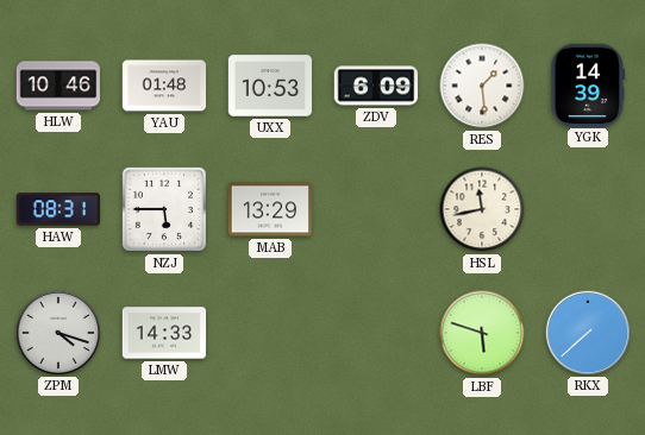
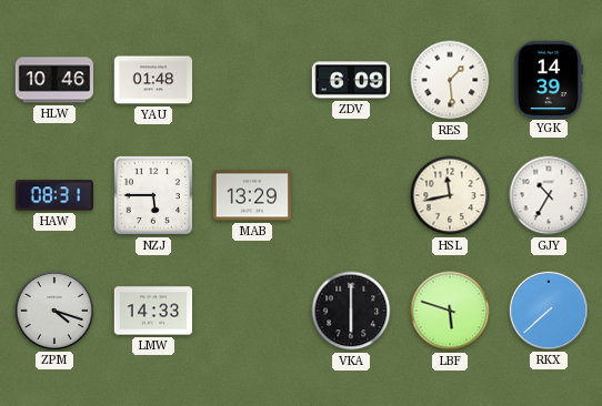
UXX: 10:53 -> none
GJY: none -> 10:35
VKA: none -> 6:00
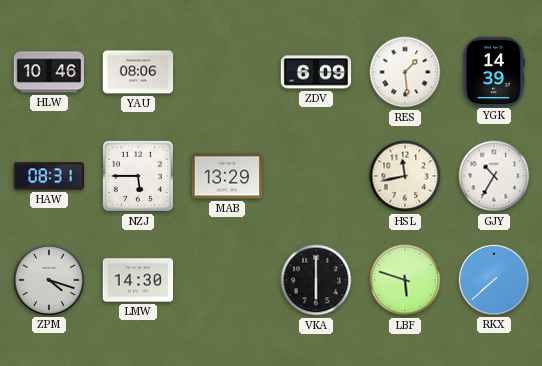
YAU: 01:48 -> 08:06
LMW: 14:33 -> 14:30
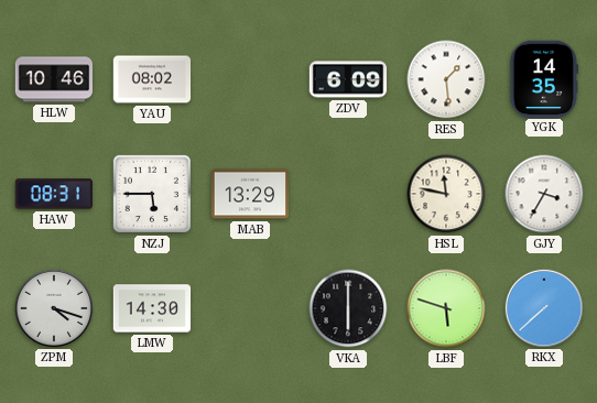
YAU: 08:06 -> 08:02
YGK: 14:39 -> 14:35
HSL: 11:43 -> 11:47
GJY: 10:35 -> 3:35
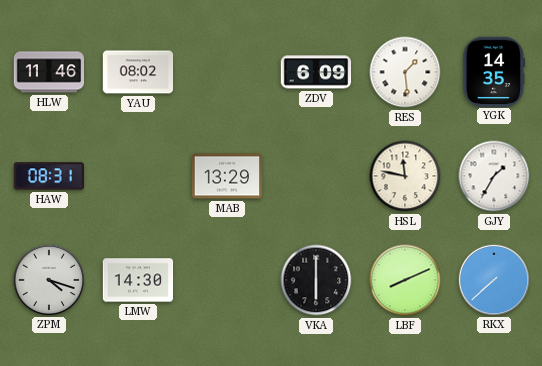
HLW: 10:46 -> 11:46
NZJ: 5:45 -> none
GJY: 3:35 -> 1:35
LBF: 5:48 -> 8:11
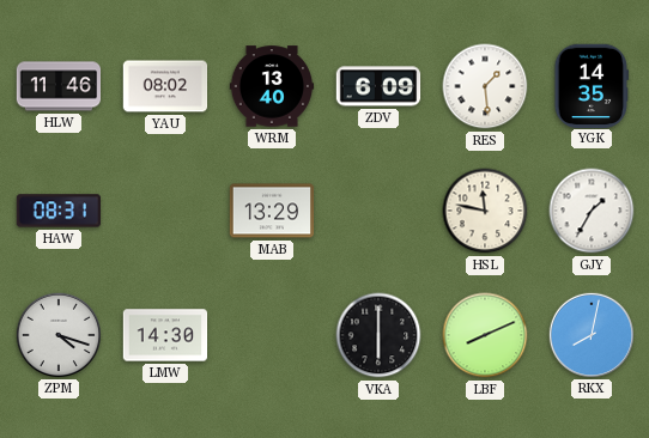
WRM: none -> 13:40
RKX: 7:38 -> 8:02
